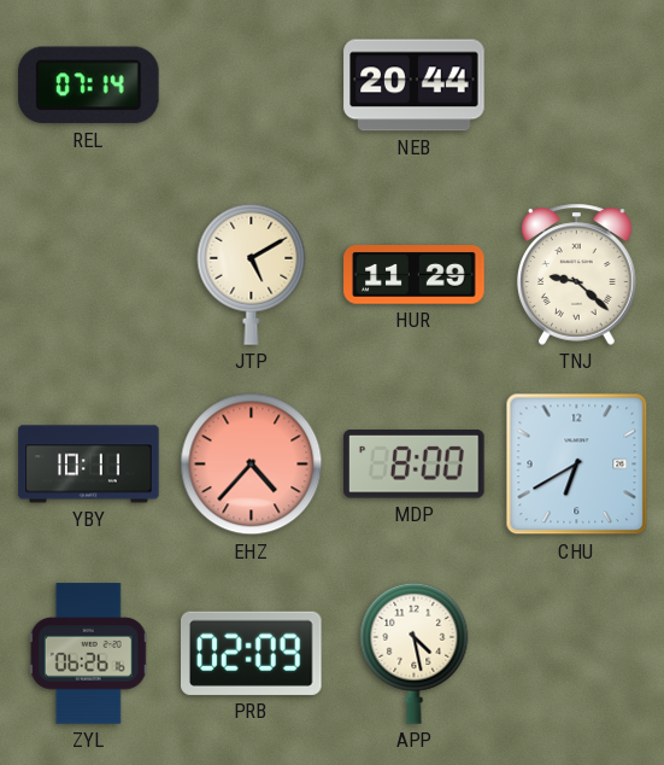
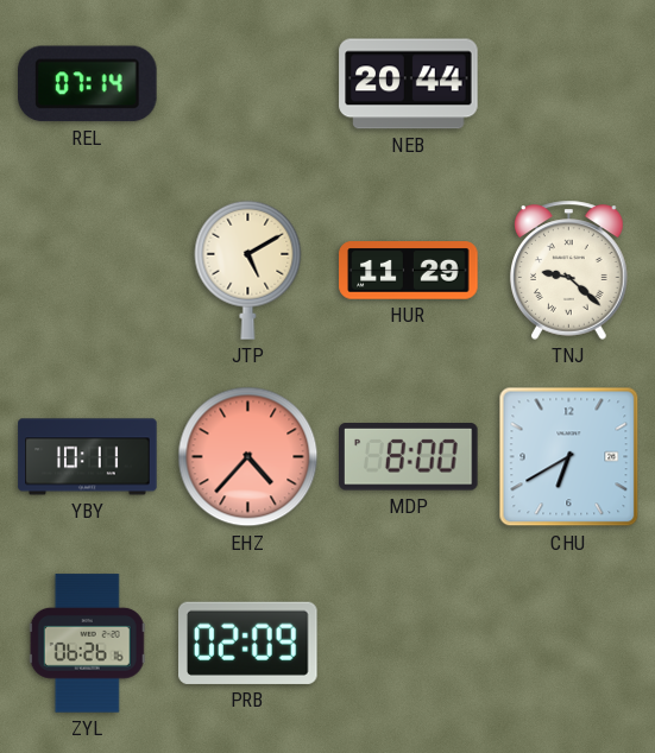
APP: 4:28 -> none
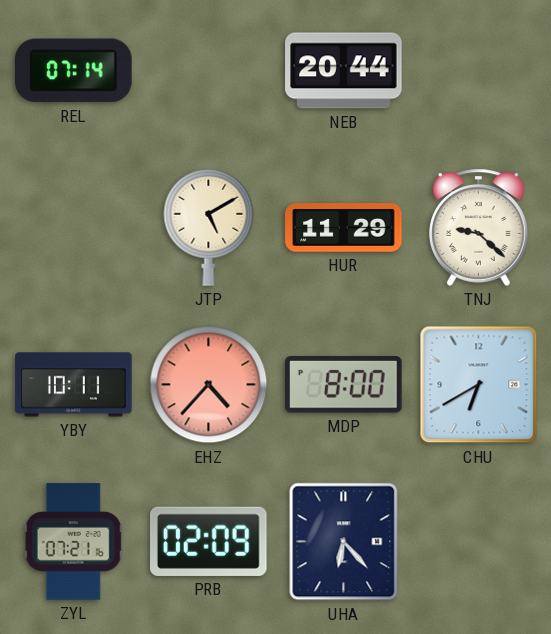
ZYL: 06:26 -> 07:21
UHA: none -> 6:23
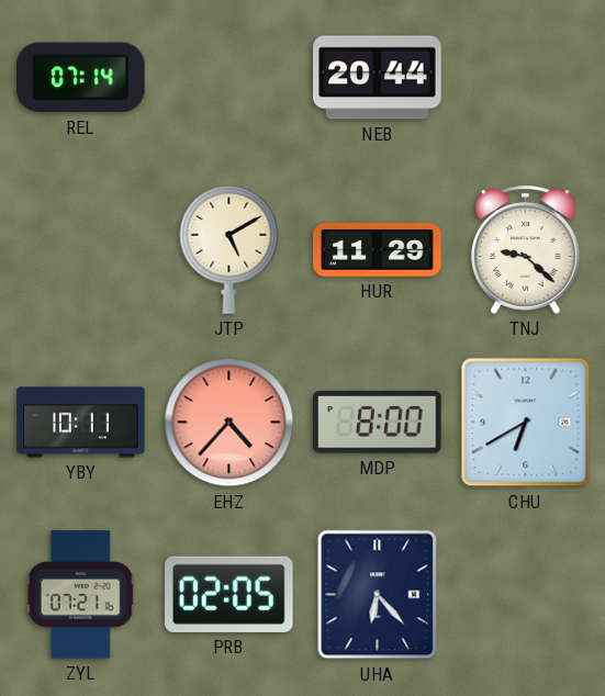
PRB: 02:09 -> 02:05
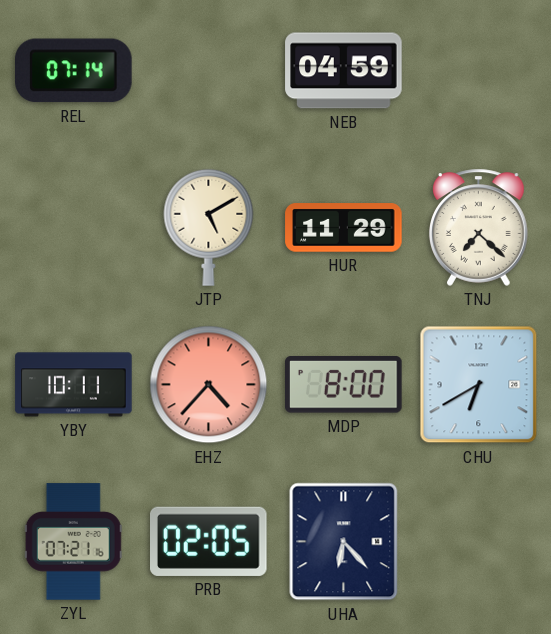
NEB: 20:44 -> 04:59
TNJ: 9:22 -> 7:22
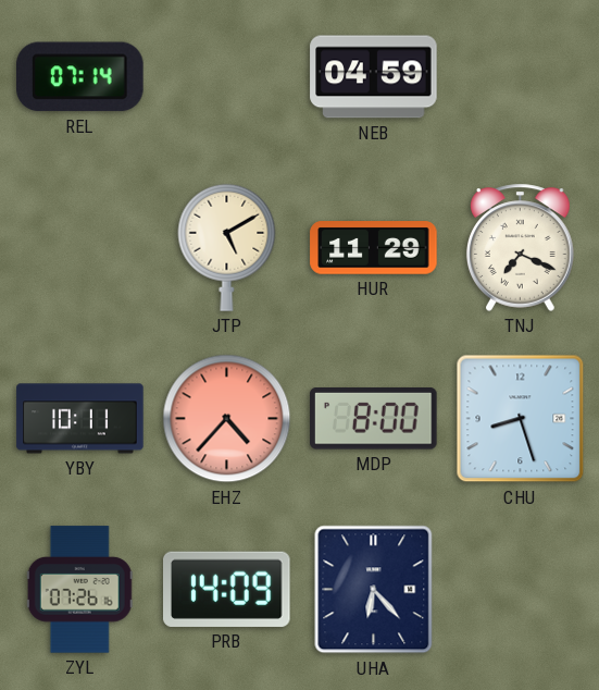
TNJ: 7:22 -> 7:19
CHU: 6:40 -> 8:27
ZYL: 07:21 -> 07:26
PRB: 02:05 -> 14:09
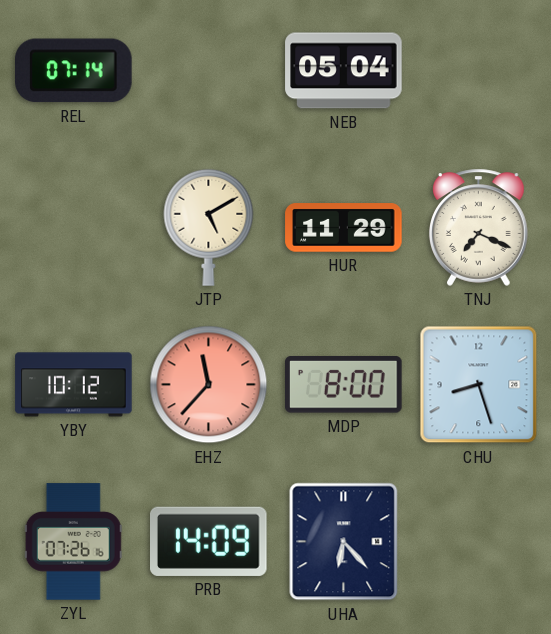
NEB: 04:59 -> 05:04
YBY: 10:11 -> 10:12
EHZ: 4:37 -> 11:37
